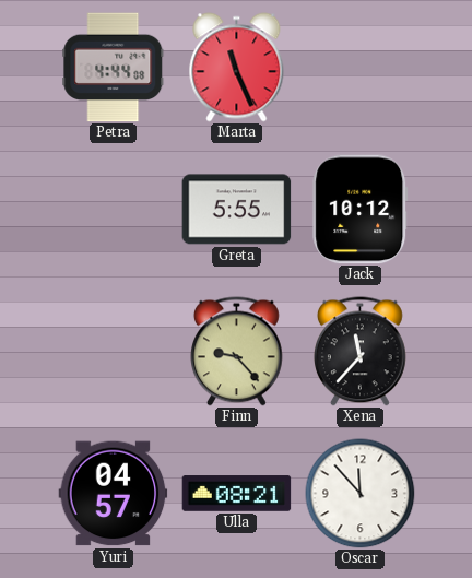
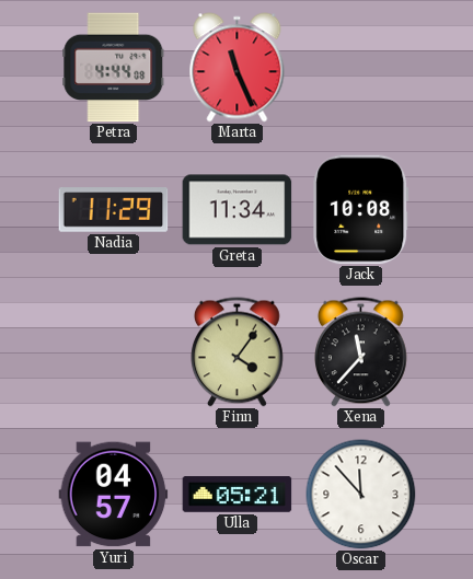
Nadia: none -> 11:29
Greta: 5:55 -> 11:34
Jack: 10:12 -> 10:08
Finn: 9:23 -> 4:06
Ulla: 08:21 -> 05:21
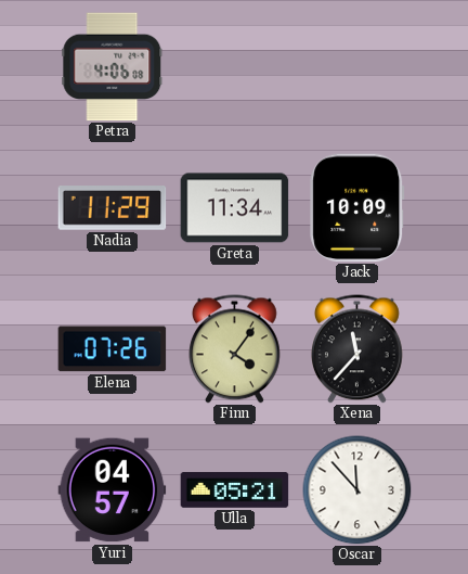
Petra: 4:44 -> 4:06
Marta: 11:26 -> none
Jack: 10:08 -> 10:09
Elena: none -> 07:26
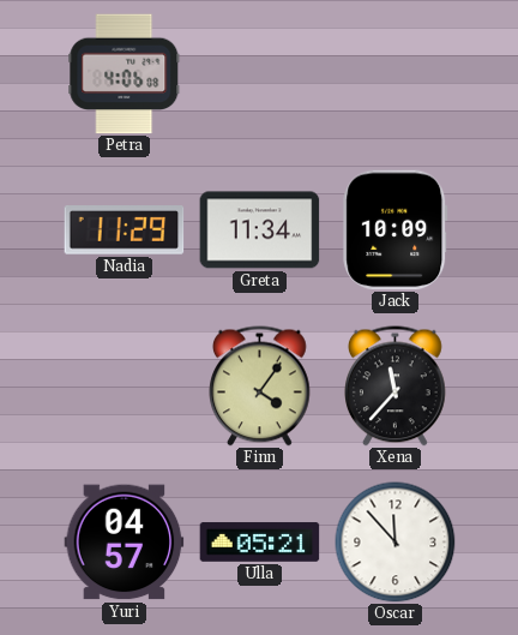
Elena: 07:26 -> none
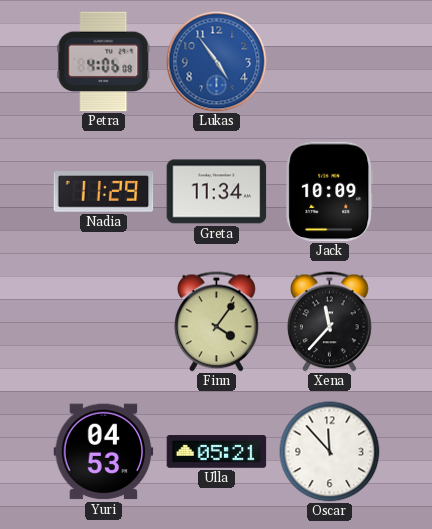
Lukas: none -> 4:54
Yuri: 04:57 -> 04:53
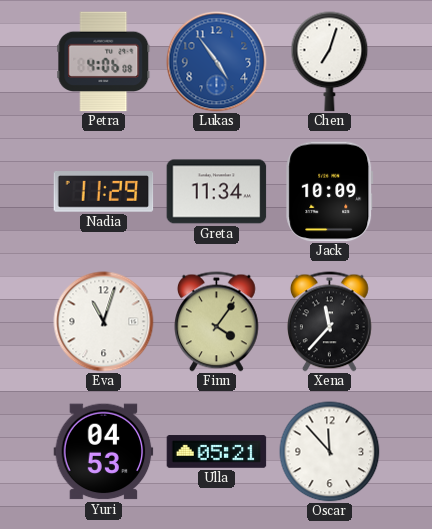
Chen: none -> 7:03
Eva: none -> 11:03
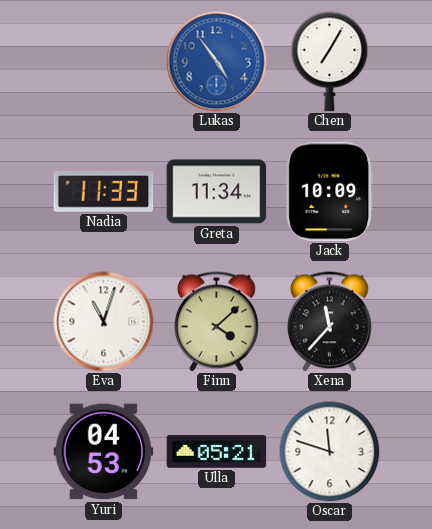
Petra: 4:06 -> none
Chen: 7:03 -> 7:05
Nadia: 11:29 -> 11:33
Finn: 4:06 -> 4:08
Oscar: 11:53 -> 11:48
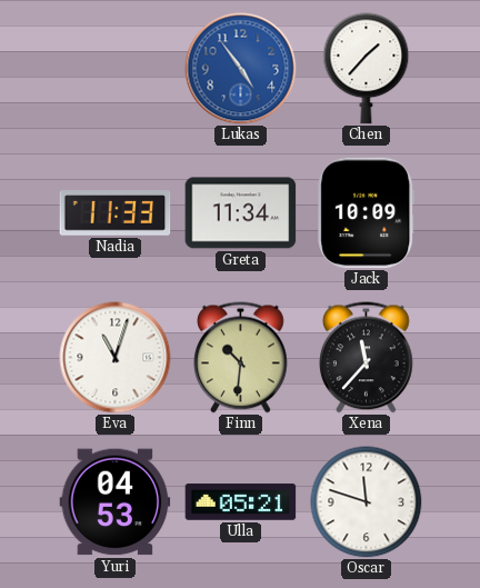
Chen: 7:05 -> 1:37
Finn: 4:08 -> 10:31
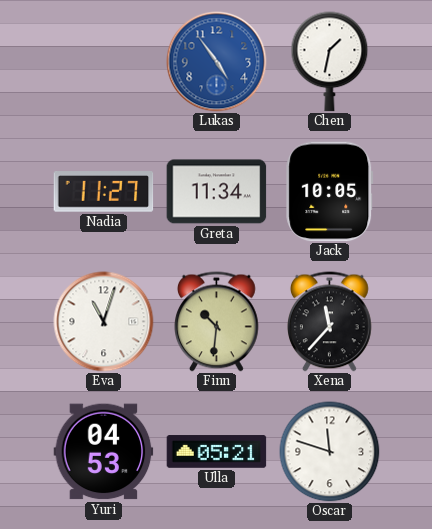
Chen: 1:37 -> 1:32
Nadia: 11:33 -> 11:27
Jack: 10:09 -> 10:05
